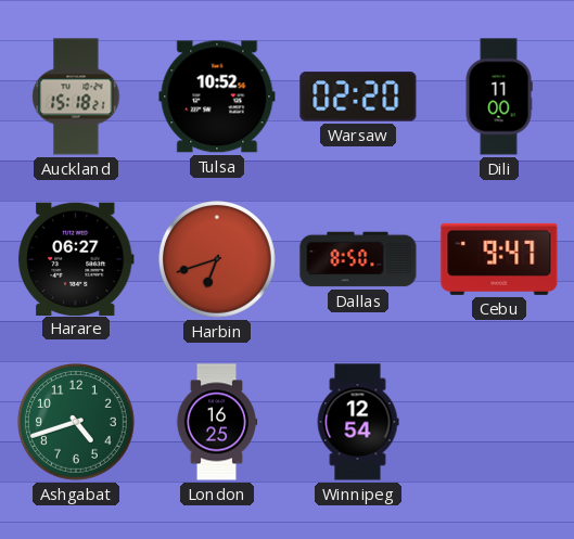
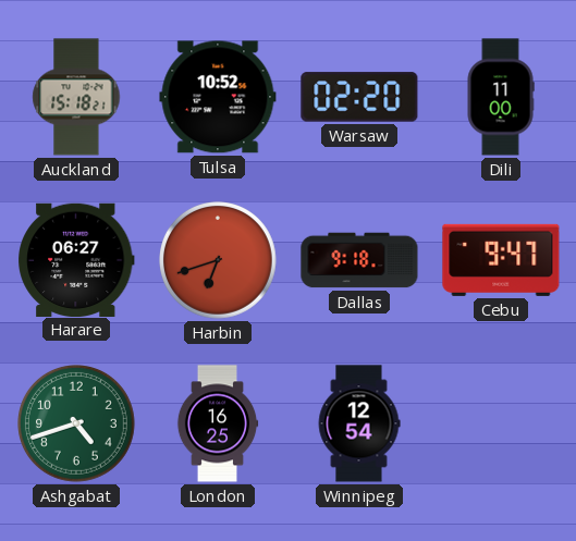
Dallas: 8:50 -> 9:18
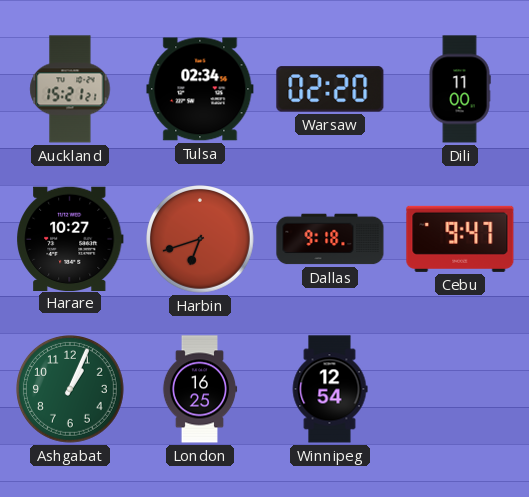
Auckland: 15:18 -> 15:21
Tulsa: 10:52 -> 02:34
Harare: 06:27 -> 10:27
Ashgabat: 4:42 -> 1:04
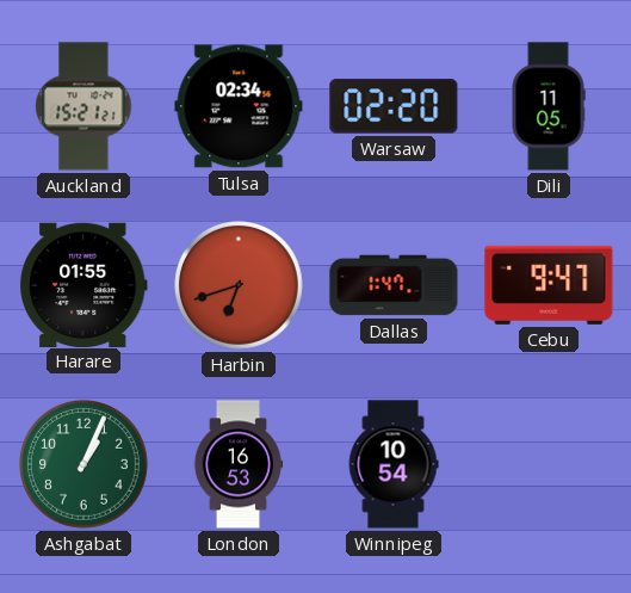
Dili: 11:00 -> 11:05
Harare: 10:27 -> 01:55
Dallas: 9:18 -> 1:47
London: 16:25 -> 16:53
Winnipeg: 12:54 -> 10:54
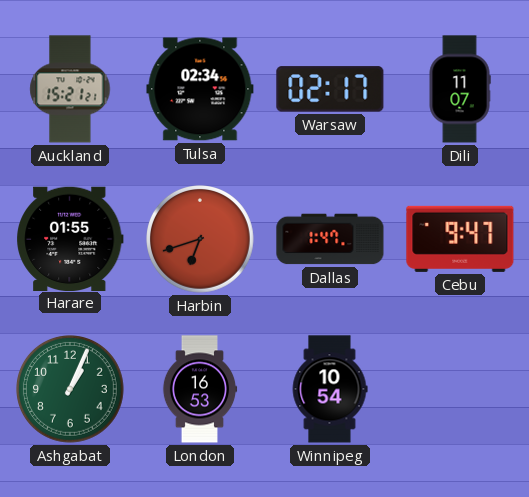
Warsaw: 02:20 -> 02:17
Dili: 11:05 -> 11:07
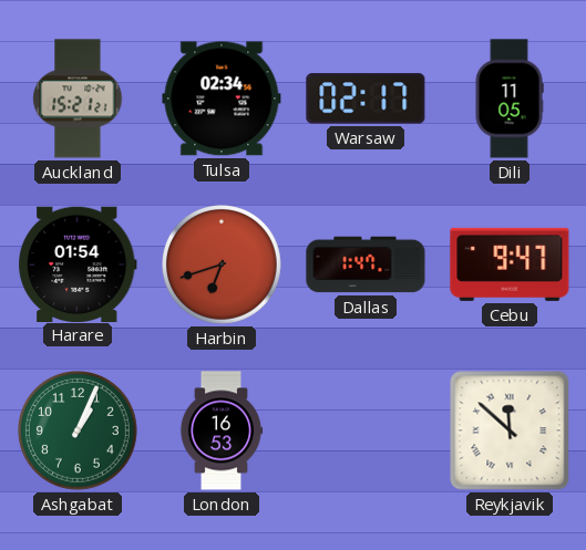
Dili: 11:07 -> 11:05
Harare: 01:55 -> 01:54
Winnipeg: 10:54 -> none
Reykjavik: none -> 11:52
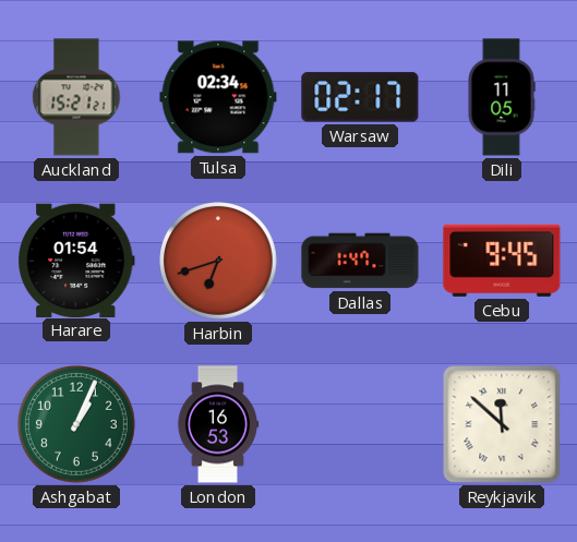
Cebu: 9:47 -> 9:45
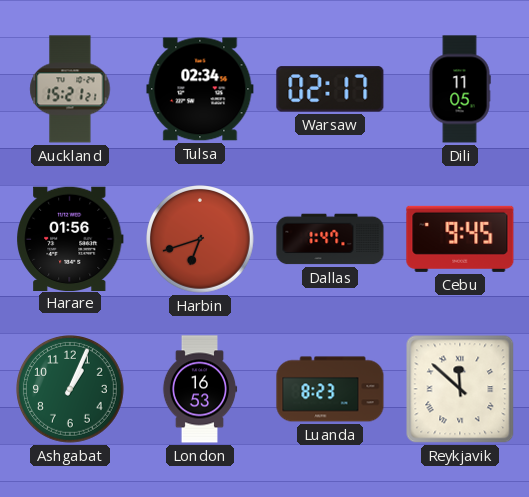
Harare: 01:54 -> 01:56
Luanda: none -> 8:23
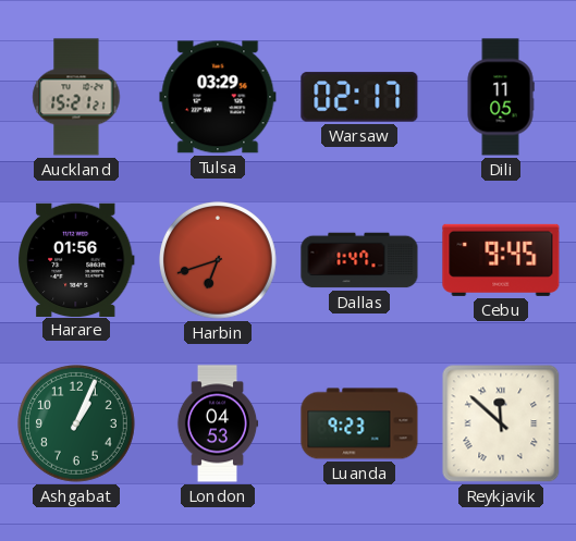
Tulsa: 02:34 -> 03:29
London: 16:53 -> 04:53
Luanda: 8:23 -> 9:23
